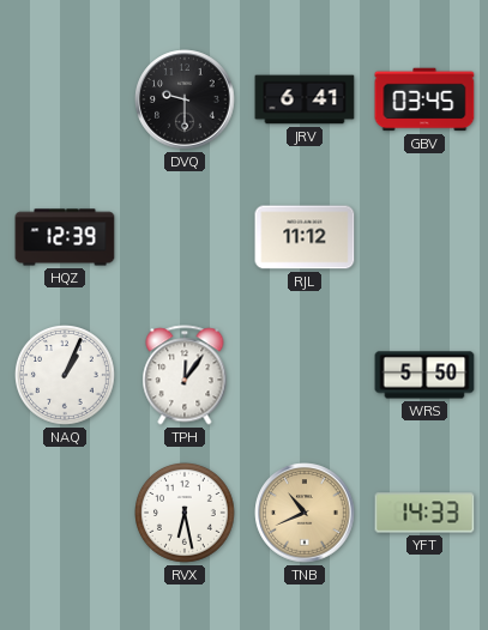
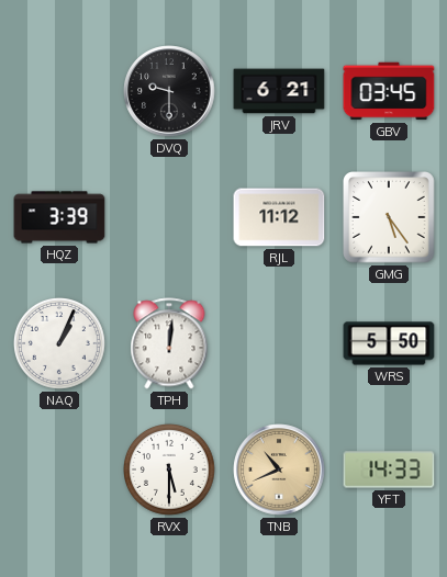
JRV: 6:41 -> 6:21
HQZ: 12:39 -> 3:39
GMG: none -> 5:24
TPH: 12:06 -> 12:01
RVX: 6:28 -> 5:30
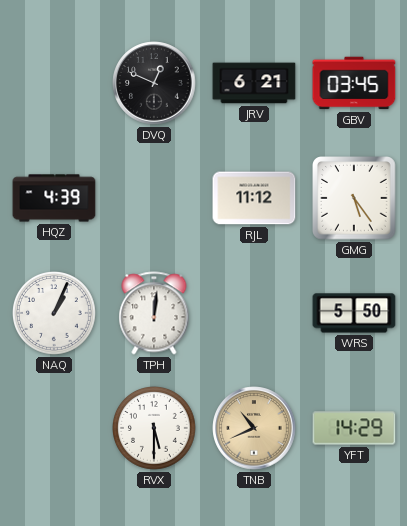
DVQ: 9:30 -> 12:49
HQZ: 3:39 -> 4:39
YFT: 14:33 -> 14:29
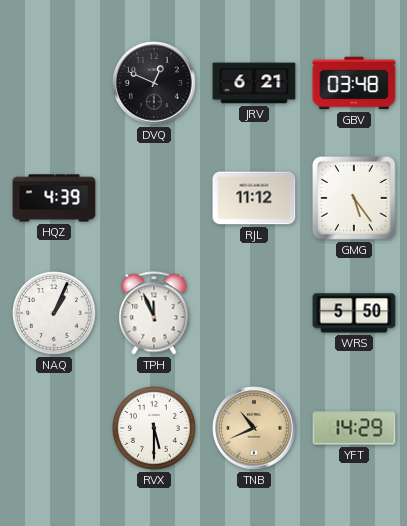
GBV: 03:45 -> 03:48
TPH: 12:01 -> 11:56
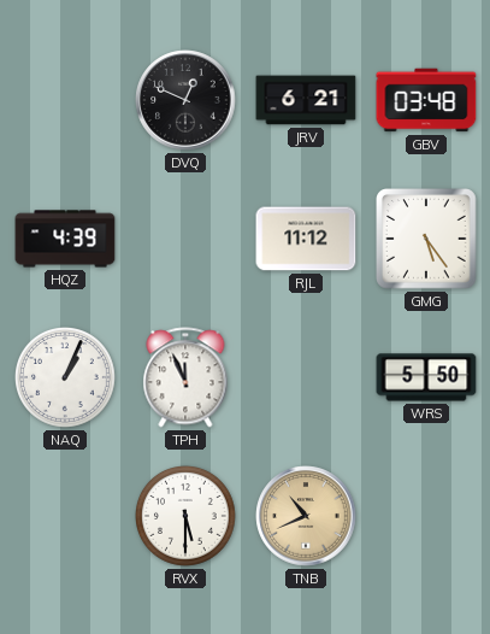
YFT: 14:29 -> none
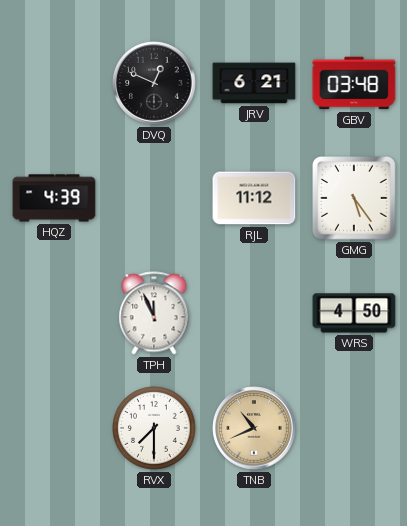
NAQ: 1:04 -> none
WRS: 5:50 -> 4:50
RVX: 5:30 -> 7:30
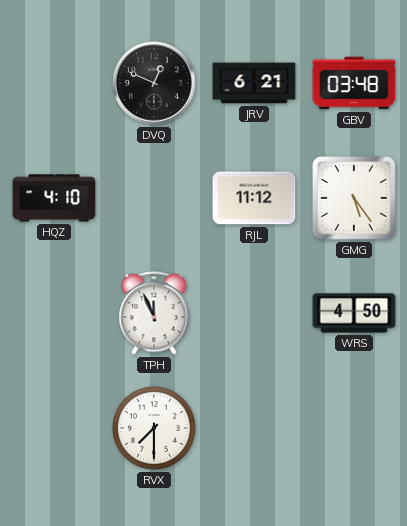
HQZ: 4:39 -> 4:10
TNB: 10:41 -> none
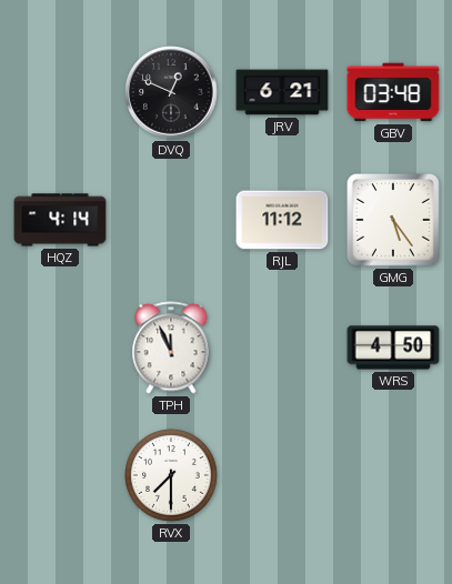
HQZ: 4:10 -> 4:14
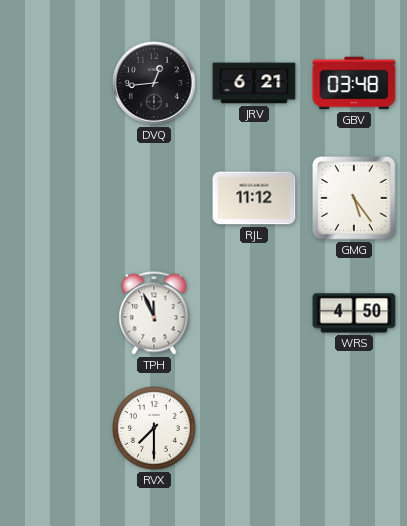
DVQ: 12:49 -> 12:44
HQZ: 4:14 -> none
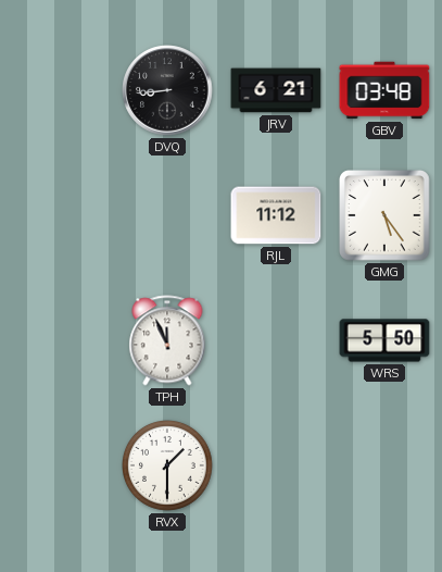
DVQ: 12:44 -> 8:44
WRS: 4:50 -> 5:50
RVX: 7:30 -> 1:30
